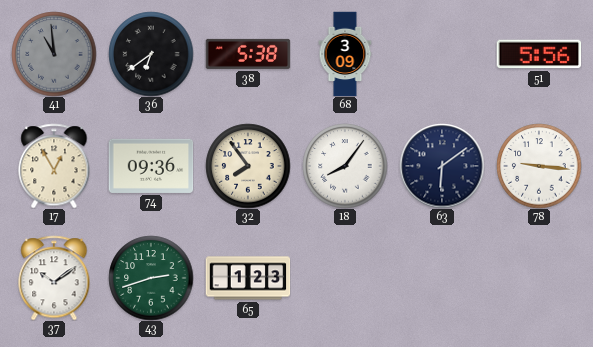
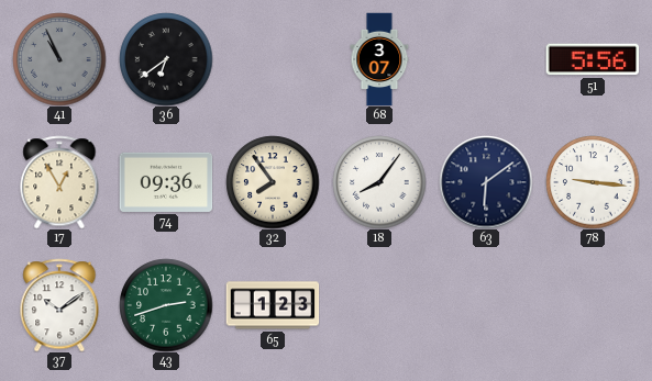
41: 10:59 -> 10:56
38: 5:38 -> none
68: 3:09 -> 3:07
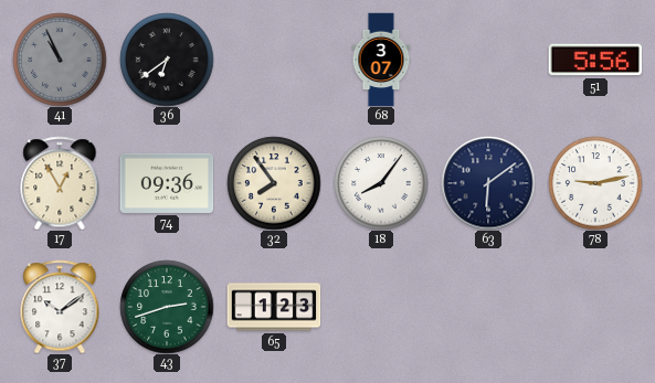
78: 9:16 -> 9:13
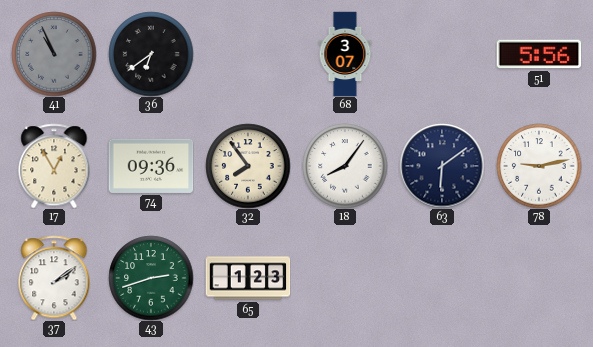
37: 10:09 -> 2:09
